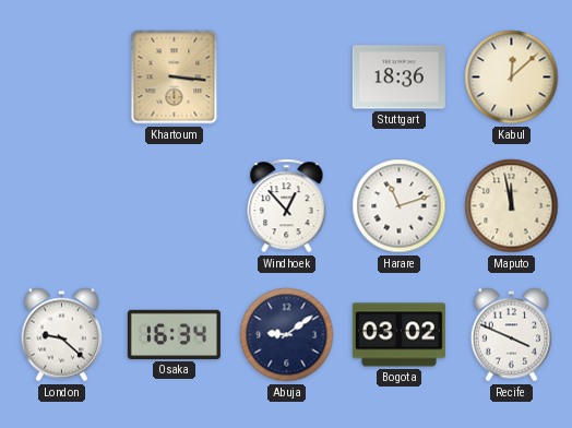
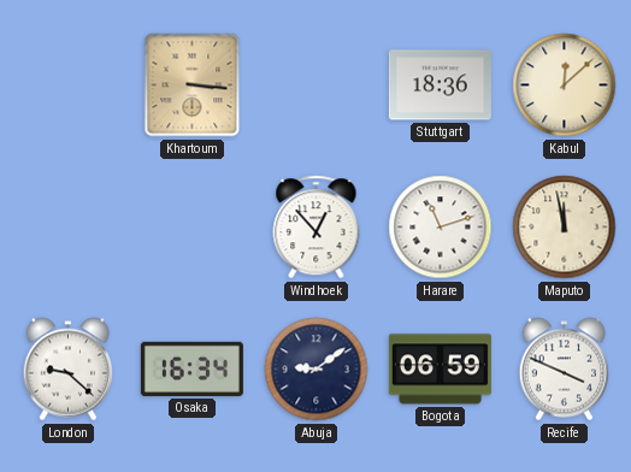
Bogota: 03:02 -> 06:59
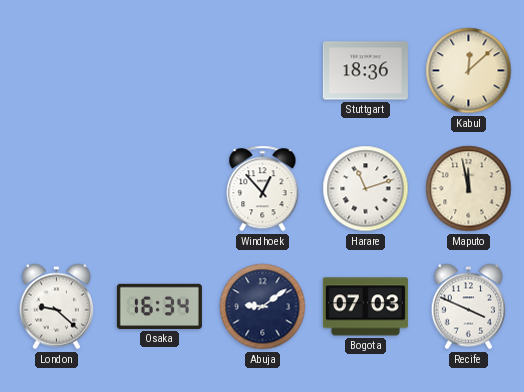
Khartoum: 3:16 -> none
Bogota: 06:59 -> 07:03
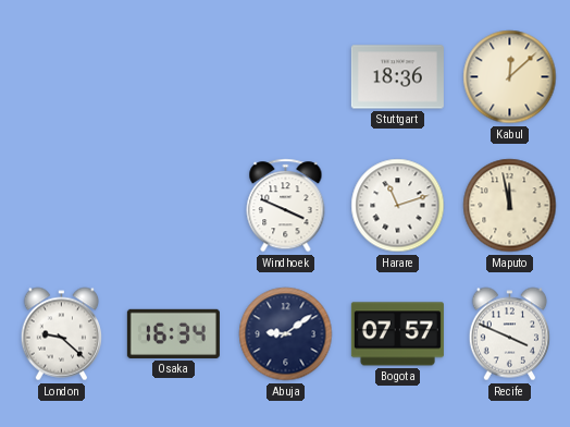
Windhoek: 12:53 -> 3:49
Bogota: 07:03 -> 07:57
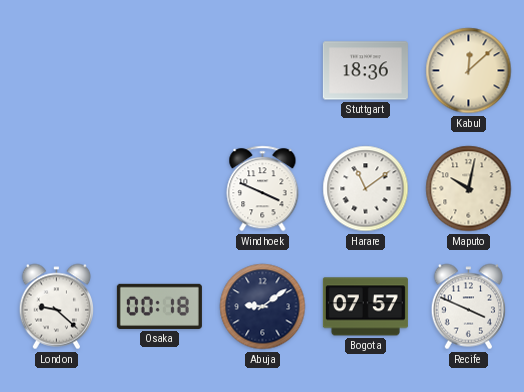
Harare: 11:12 -> 11:09
Maputo: 11:58 -> 10:02
Osaka: 16:34 -> 00:18
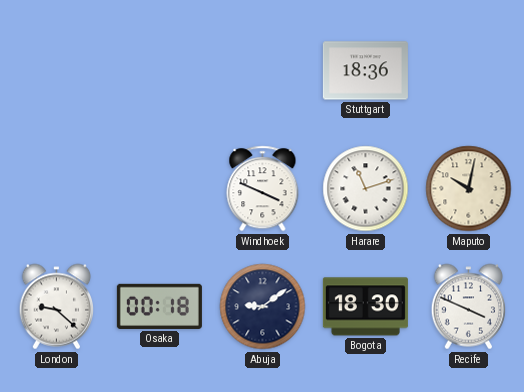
Kabul: 12:08 -> none
Harare: 11:09 -> 11:12
Bogota: 07:57 -> 18:30
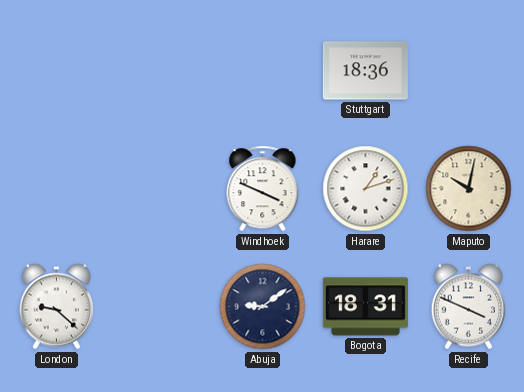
Harare: 11:12 -> 1:12
Osaka: 00:18 -> none
Bogota: 18:30 -> 18:31
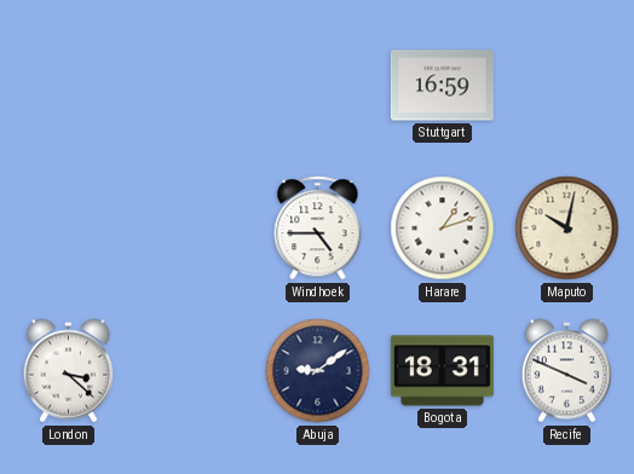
Stuttgart: 18:36 -> 16:59
Windhoek: 3:49 -> 4:45
London: 9:22 -> 3:22
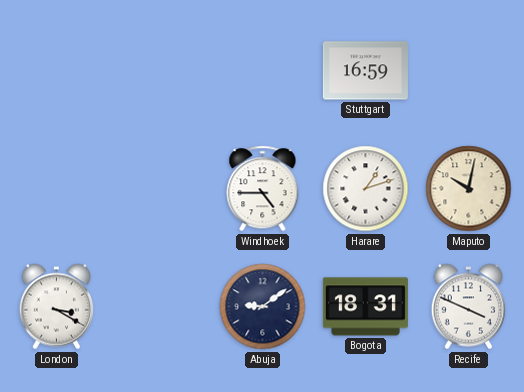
London: 3:22 -> 3:20
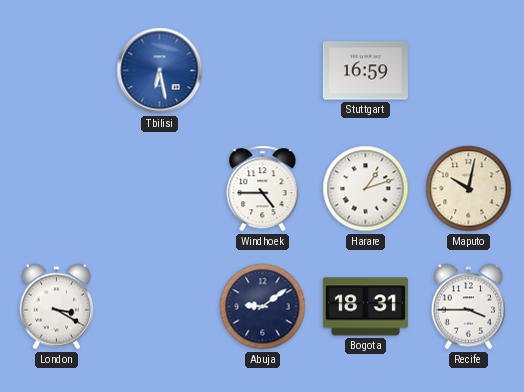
Tbilisi: none -> 6:28
Recife: 3:49 -> 3:45
